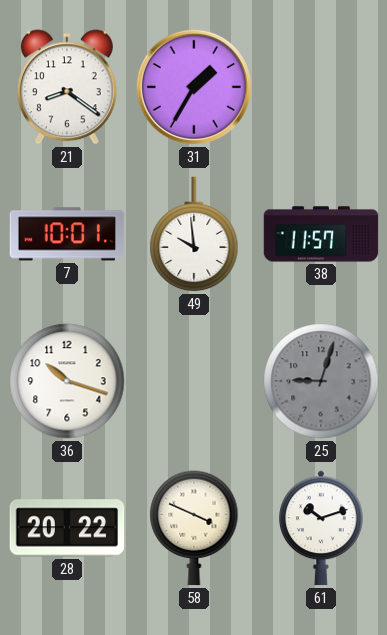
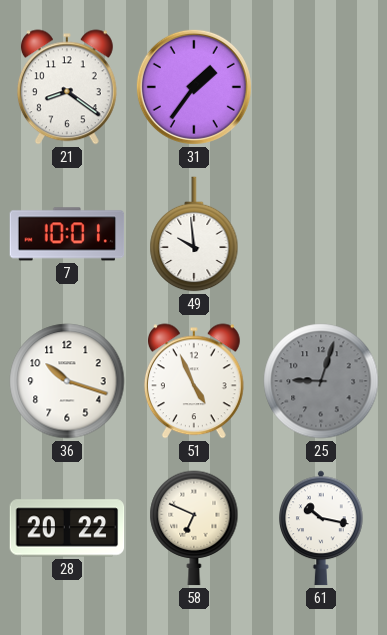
31: 1:35 -> 1:36
38: 11:57 -> none
51: none -> 4:56
58: 3:49 -> 6:49
61: 10:12 -> 10:17
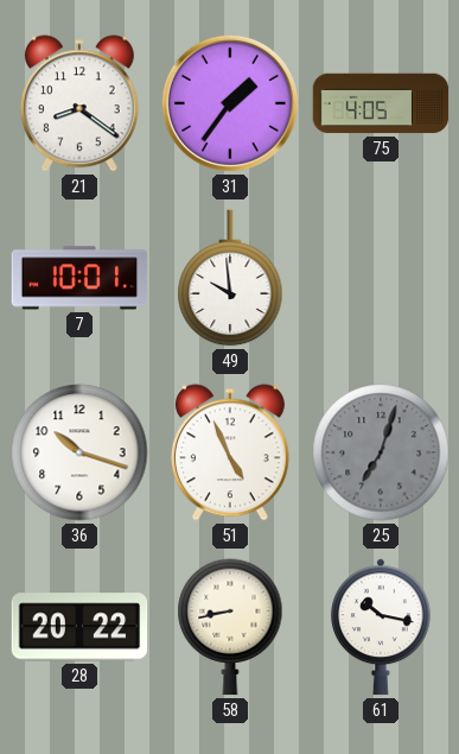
75: none -> 4:05
25: 9:03 -> 7:03
58: 6:49 -> 8:43
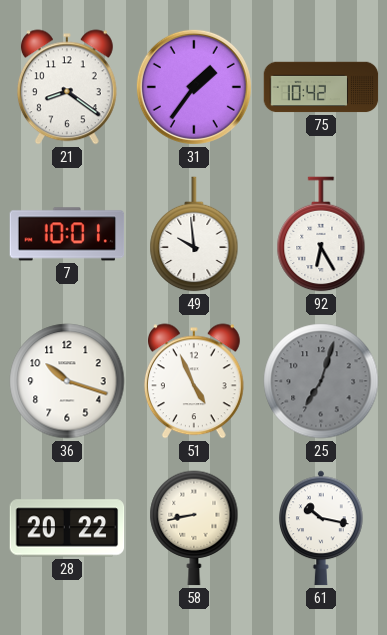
75: 4:05 -> 10:42
92: none -> 6:25
